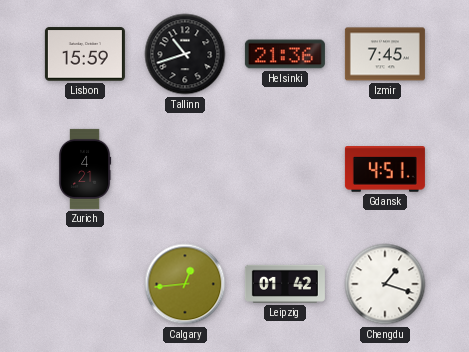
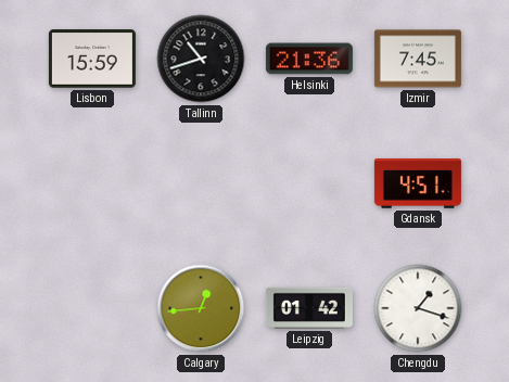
Zurich: 4:21 -> none
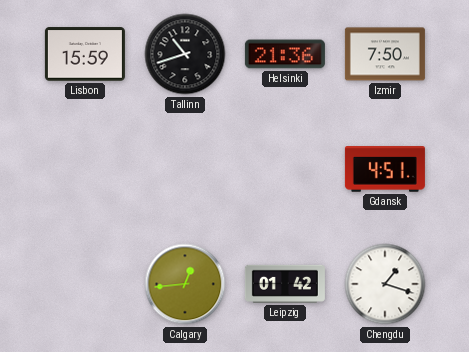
Izmir: 7:45 -> 7:50
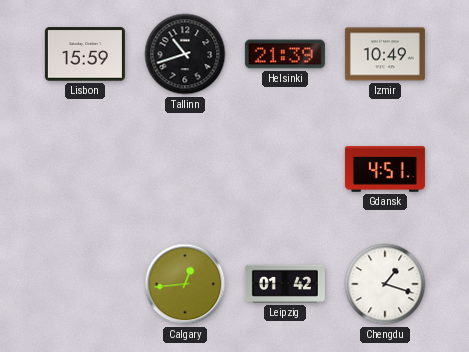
Helsinki: 21:36 -> 21:39
Izmir: 7:50 -> 10:49
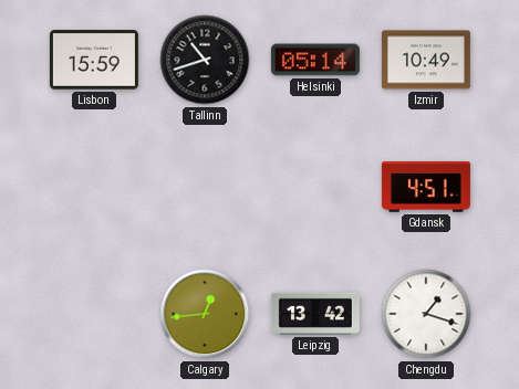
Helsinki: 21:39 -> 05:14
Leipzig: 01:42 -> 13:42
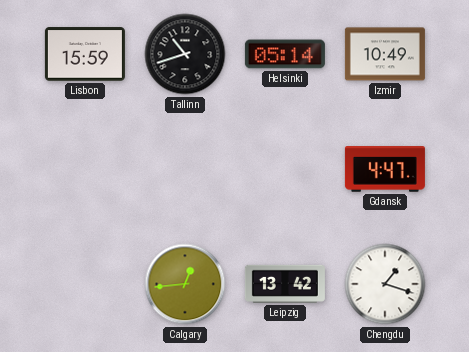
Gdansk: 4:51 -> 4:47
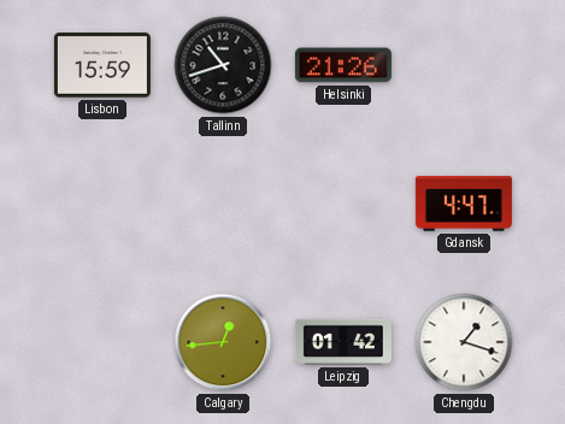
Helsinki: 05:14 -> 21:26
Izmir: 10:49 -> none
Leipzig: 13:42 -> 01:42
